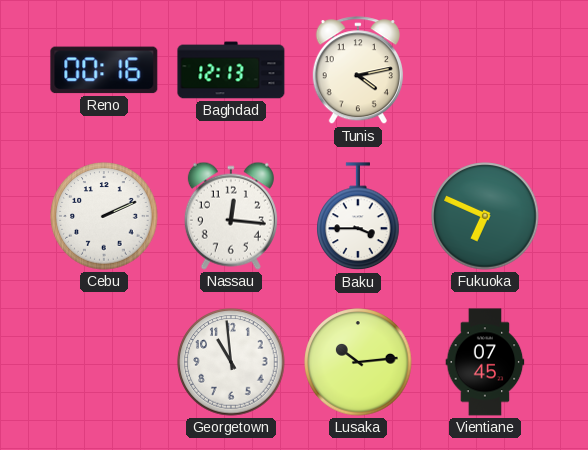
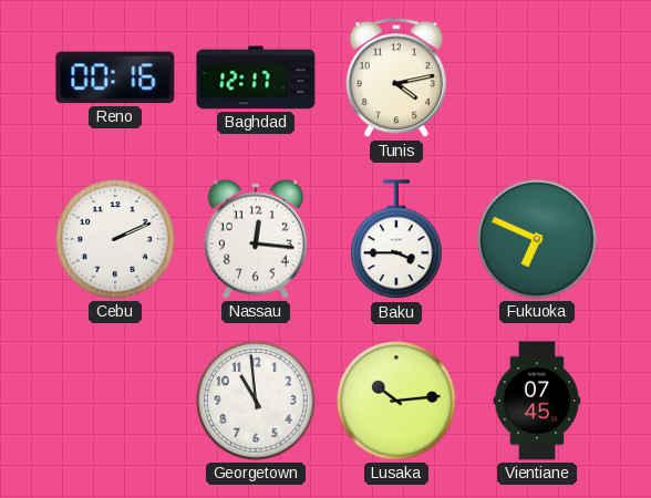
Baghdad: 12:13 -> 12:17
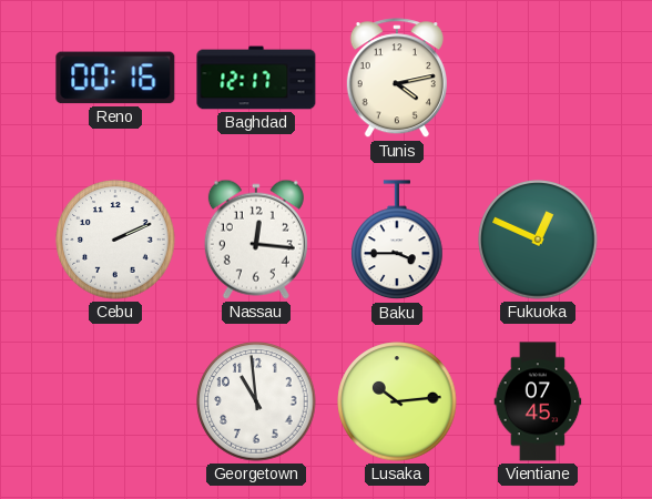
Fukuoka: 6:49 -> 12:49
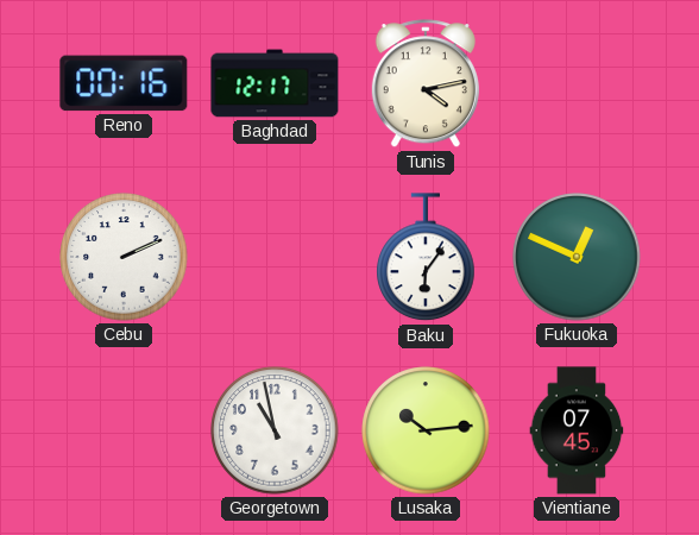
Nassau: 12:16 -> none
Baku: 3:45 -> 6:06
Georgetown: 10:59 -> 10:58
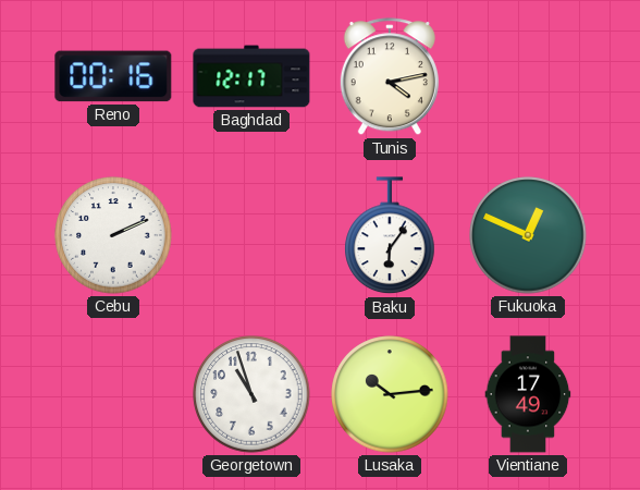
Georgetown: 10:58 -> 10:57
Vientiane: 07:45 -> 17:49
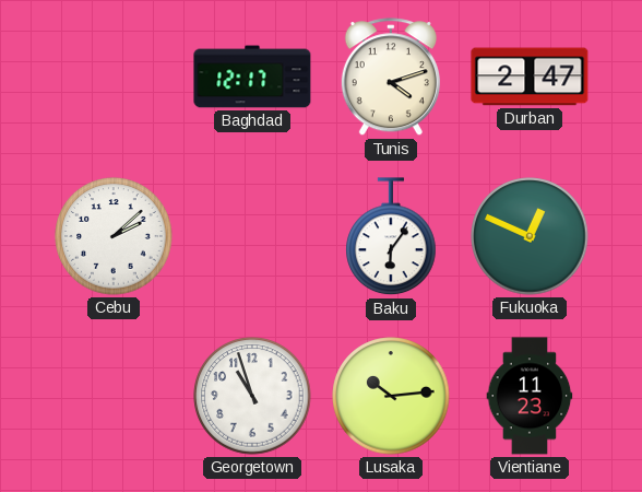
Reno: 00:16 -> none
Tunis: 4:13 -> 4:12
Durban: none -> 2:47
Cebu: 2:11 -> 2:08
Vientiane: 17:49 -> 11:23
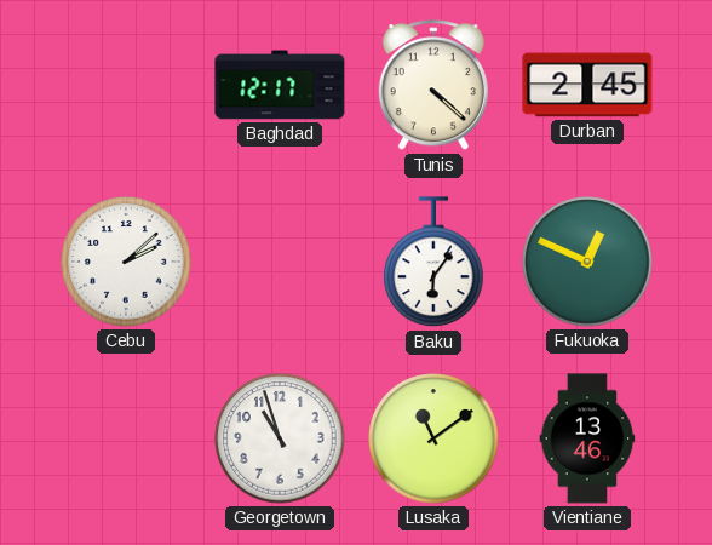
Tunis: 4:12 -> 4:22
Durban: 2:47 -> 2:45
Lusaka: 10:14 -> 11:09
Vientiane: 11:23 -> 13:46
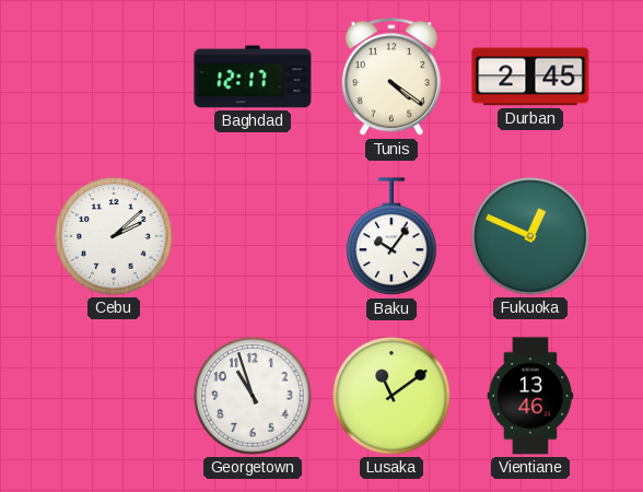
Tunis: 4:22 -> 4:21
Baku: 6:06 -> 10:06
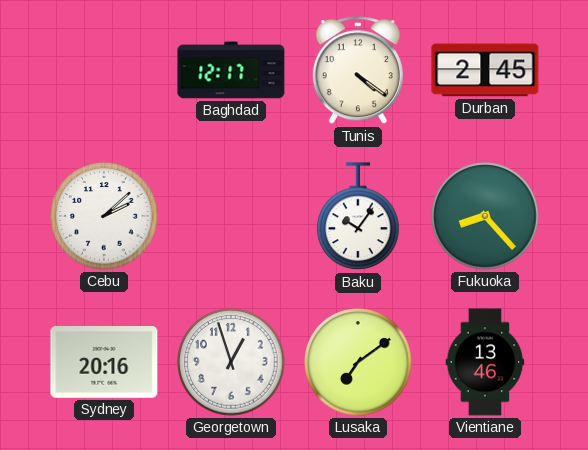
Fukuoka: 12:49 -> 8:23
Sydney: none -> 20:16
Georgetown: 10:57 -> 12:57
Lusaka: 11:09 -> 7:09
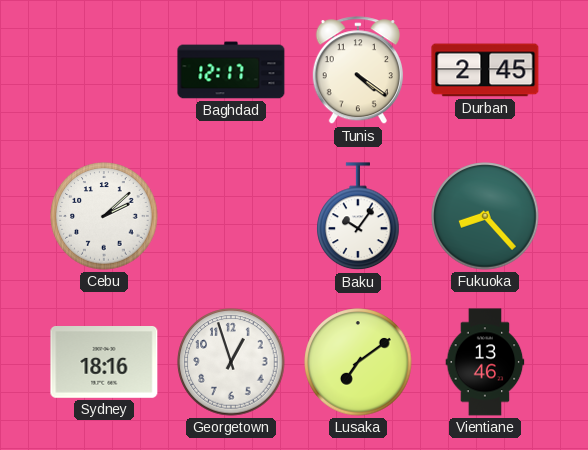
Sydney: 20:16 -> 18:16
